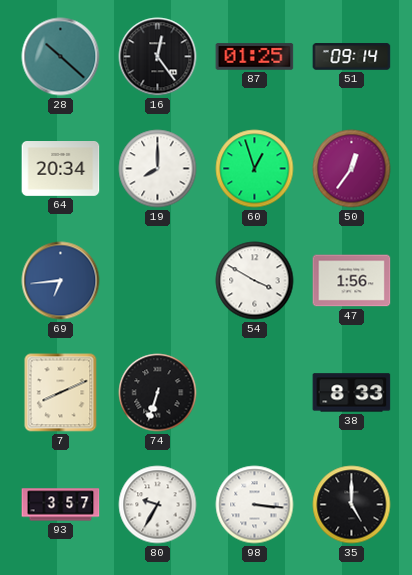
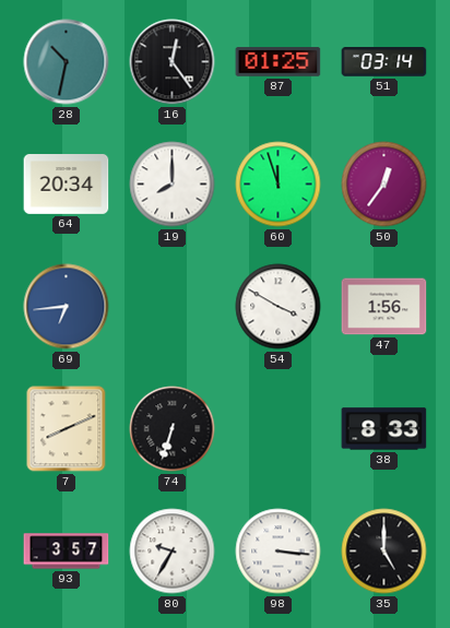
28: 10:22 -> 10:32
51: 09:14 -> 03:14
60: 12:57 -> 11:57
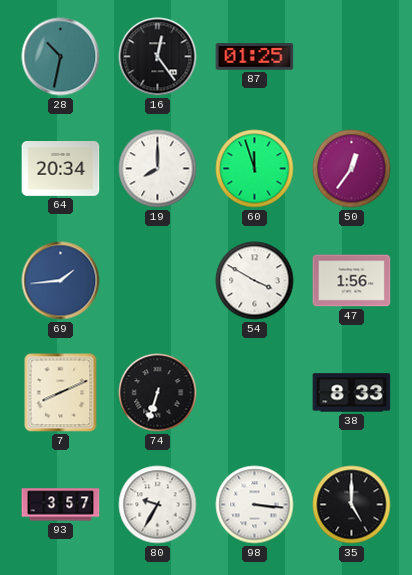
51: 03:14 -> none
69: 6:44 -> 1:44
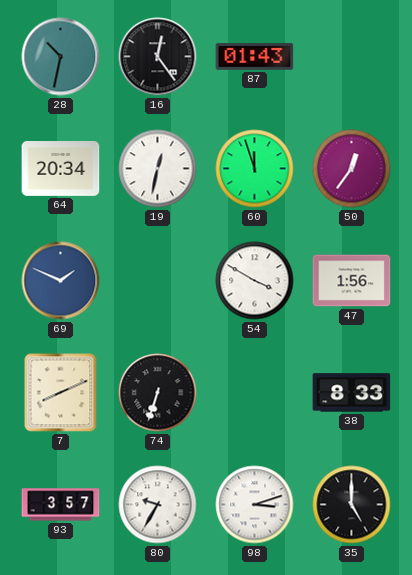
87: 01:25 -> 01:43
19: 8:00 -> 12:32
69: 1:44 -> 1:49
98: 3:16 -> 3:12
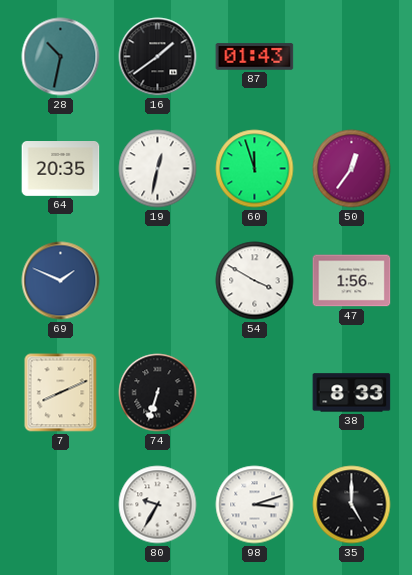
16: 12:24 -> 1:39
64: 20:34 -> 20:35
93: 3:57 -> none
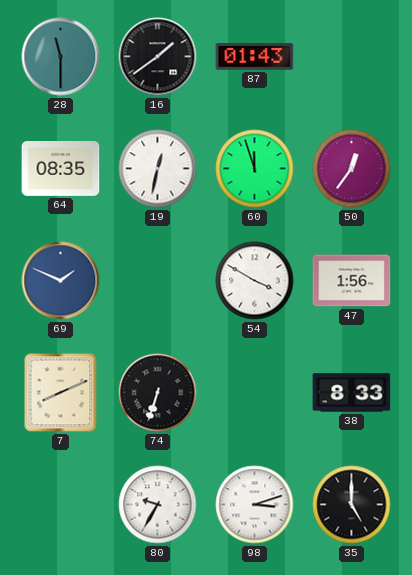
28: 10:32 -> 11:30
64: 20:35 -> 08:35
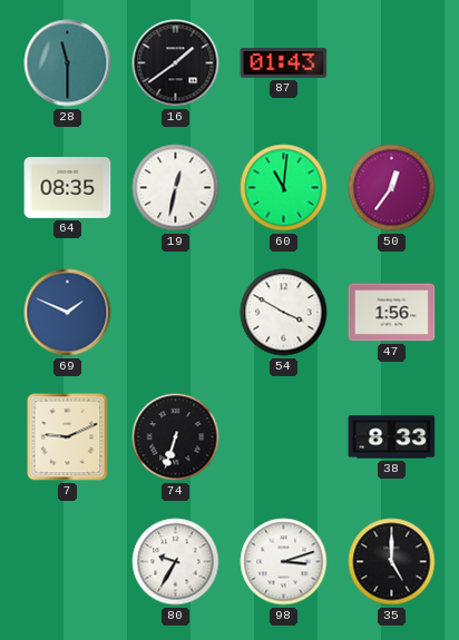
60: 11:57 -> 11:01
7: 8:11 -> 9:11
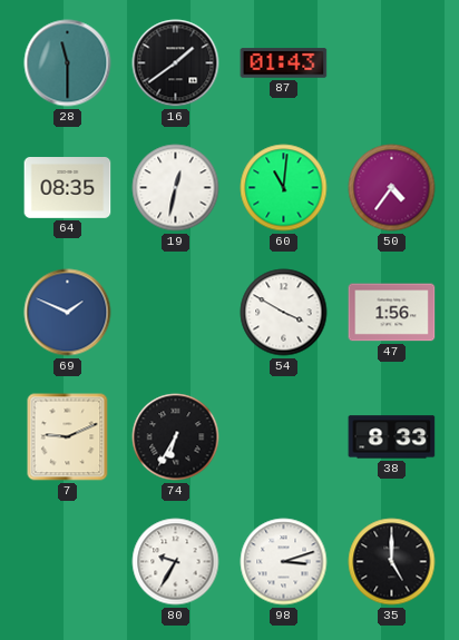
50: 12:36 -> 4:36
74: 6:33 -> 6:35
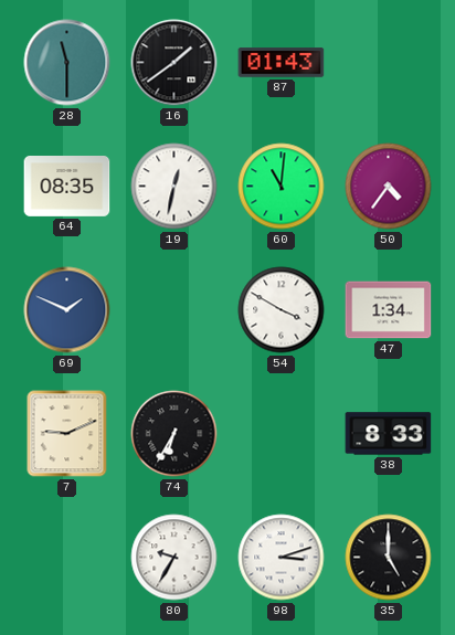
47: 1:56 -> 1:34
